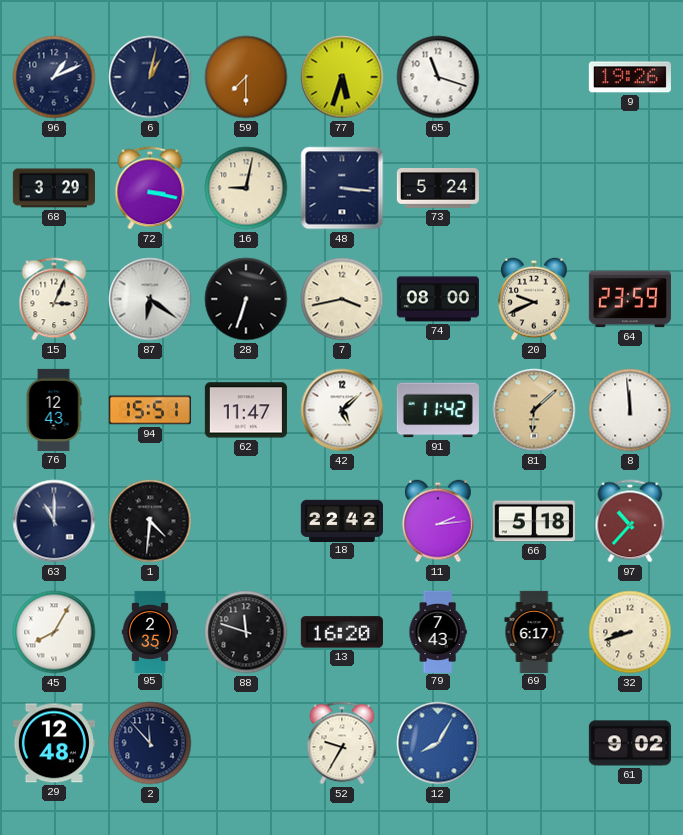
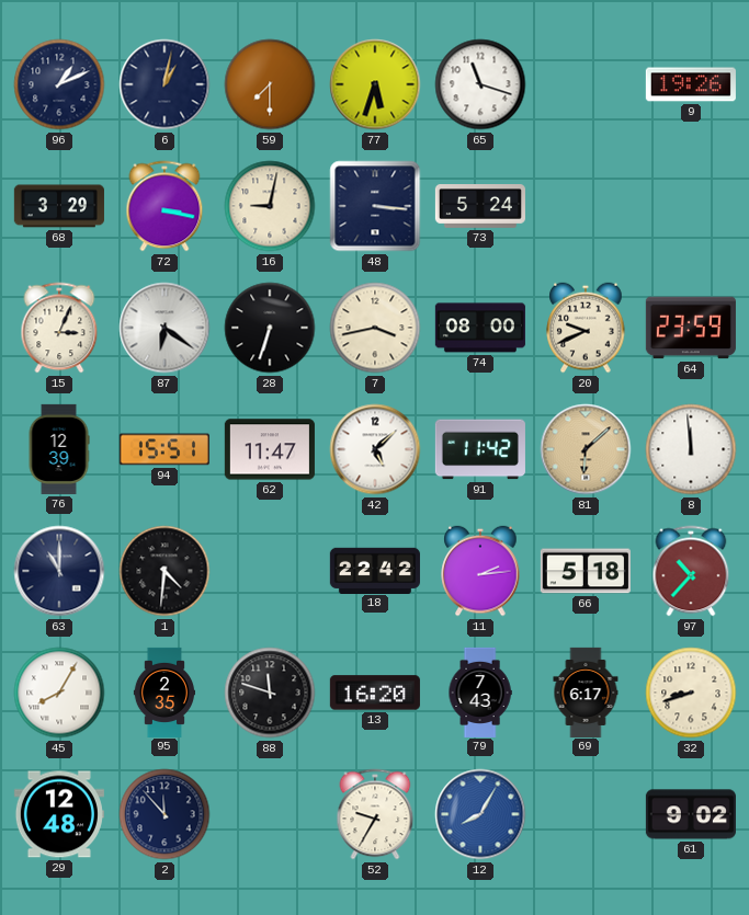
76: 12:43 -> 12:39
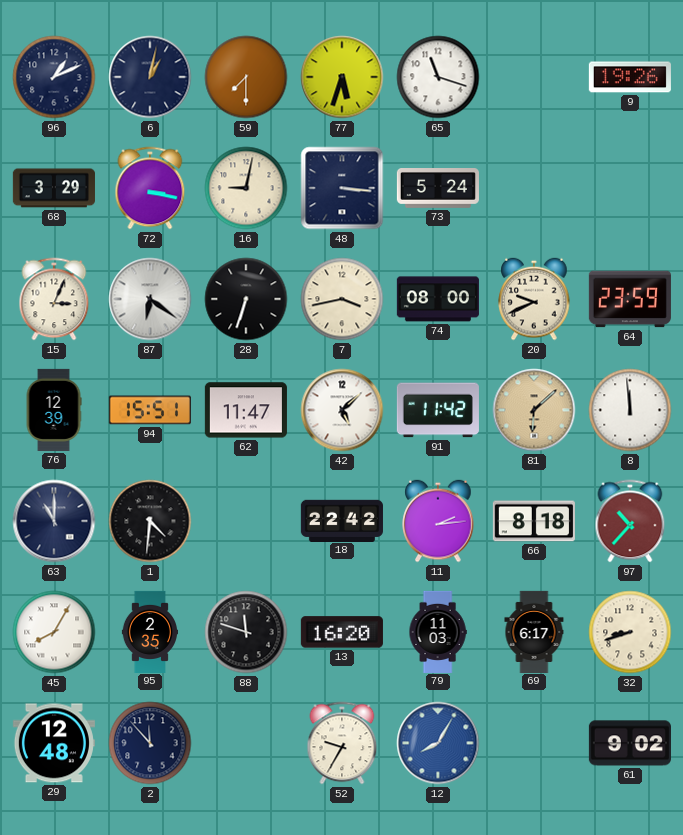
66: 5:18 -> 8:18
79: 7:43 -> 11:03
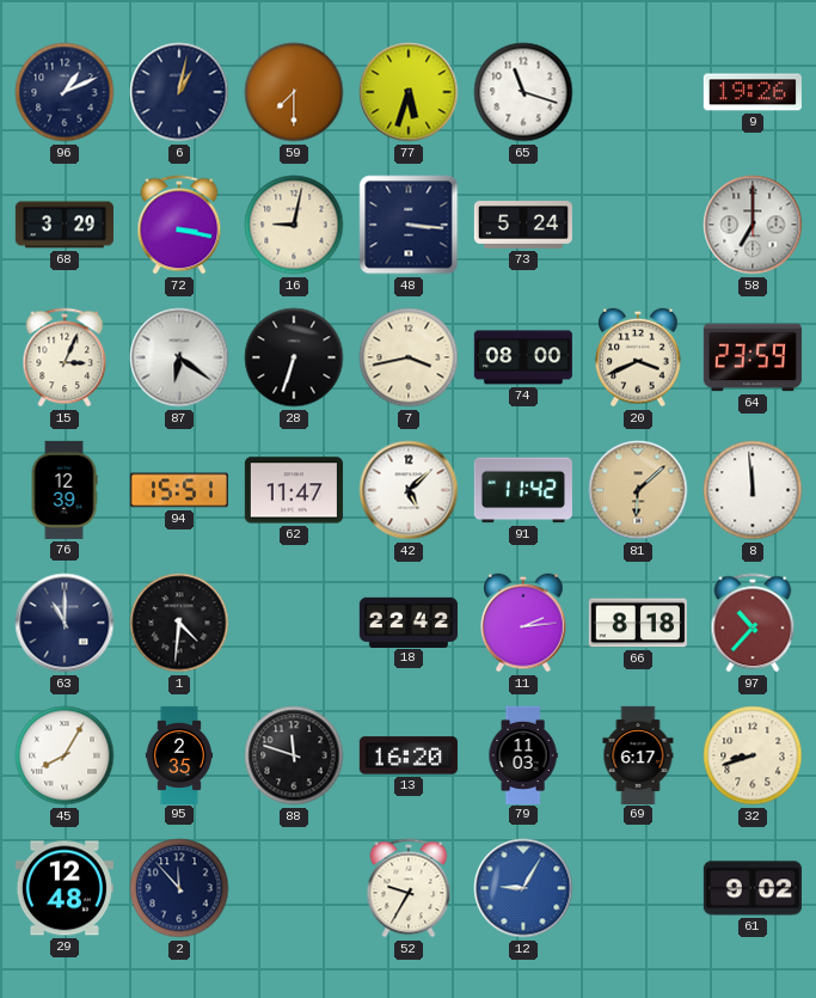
58: none -> 7:00
20: 9:41 -> 3:41
12: 8:05 -> 9:05
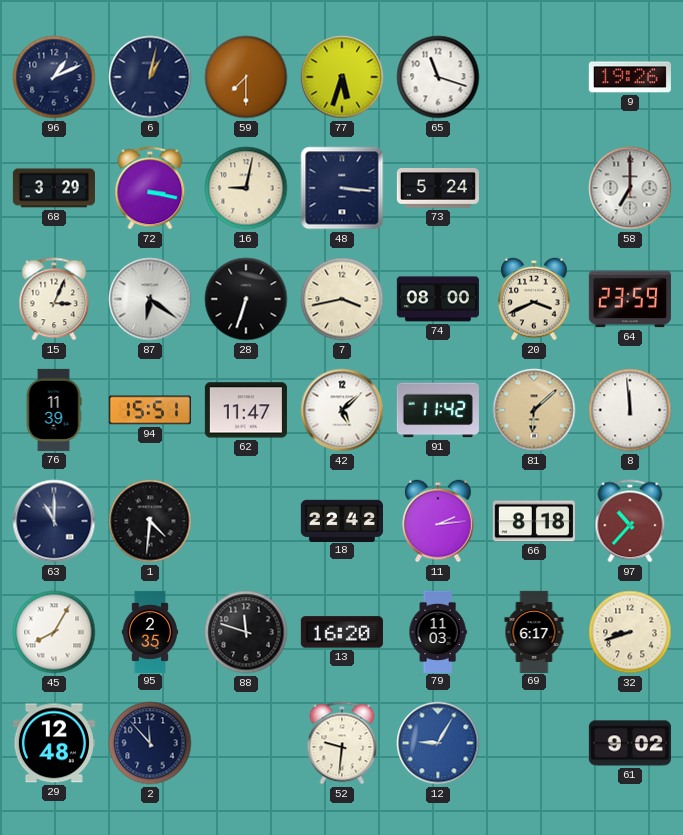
76: 12:39 -> 11:39
52: 9:35 -> 9:31
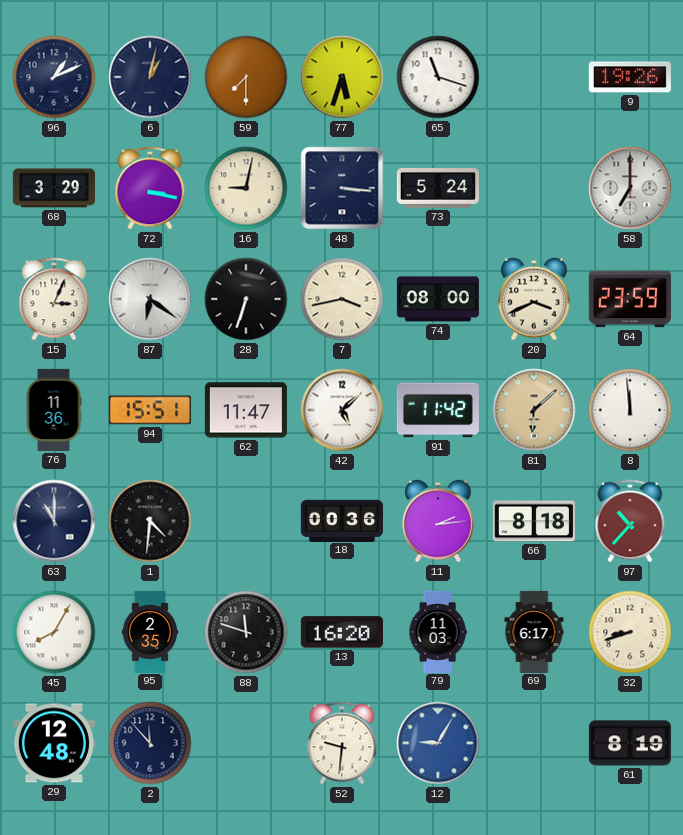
76: 11:39 -> 11:36
18: 22:42 -> 00:36
61: 9:02 -> 8:19
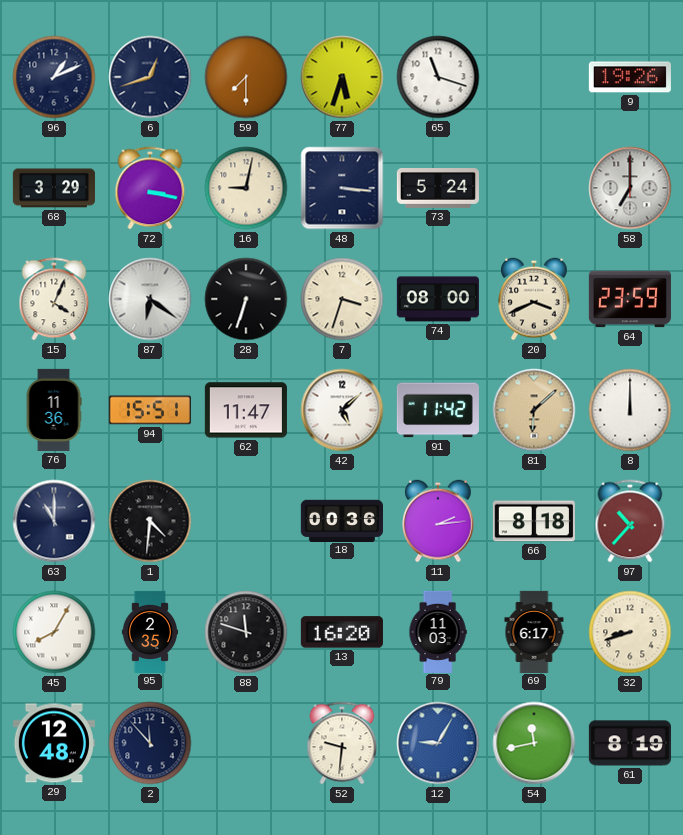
6: 1:02 -> 12:42
15: 3:04 -> 4:04
7: 3:43 -> 3:33
8: 11:59 -> 12:00
54: none -> 11:43
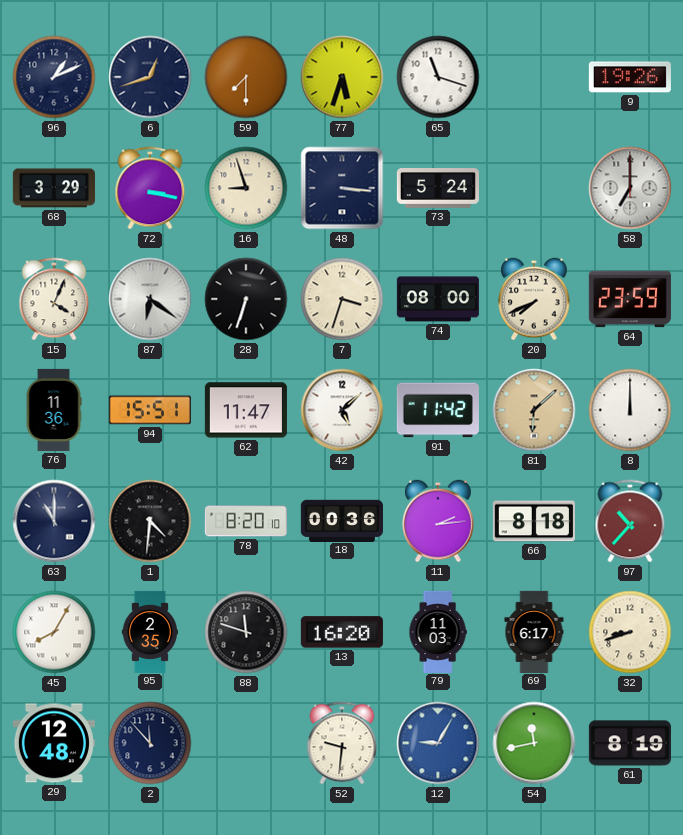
16: 9:02 -> 8:57
20: 3:41 -> 7:41
78: none -> 8:20
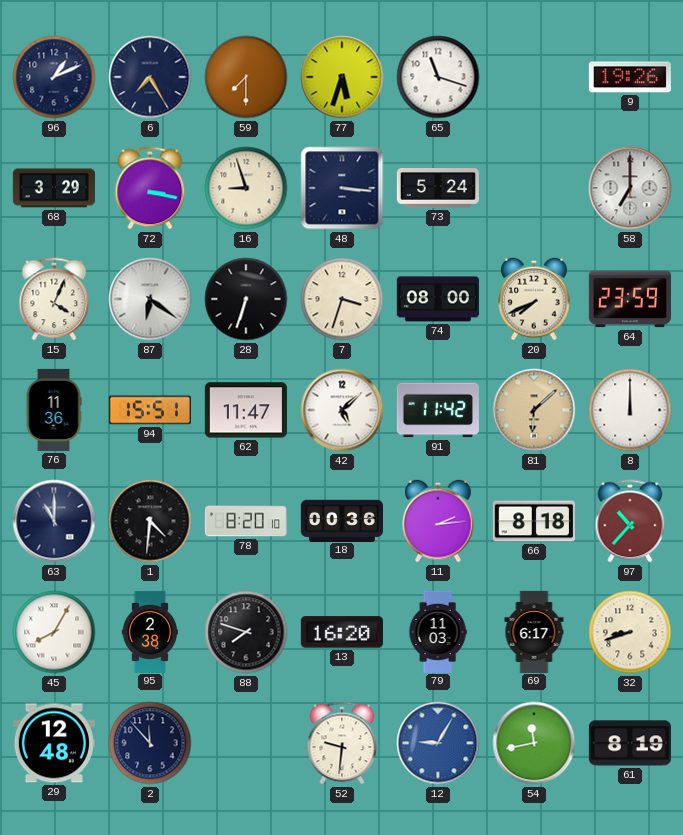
6: 12:42 -> 7:25
95: 2:35 -> 2:38
88: 11:48 -> 7:48
